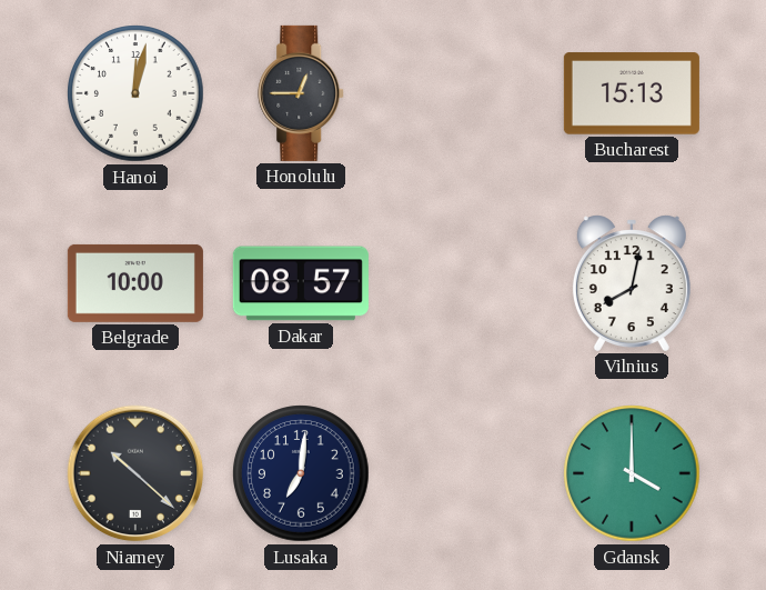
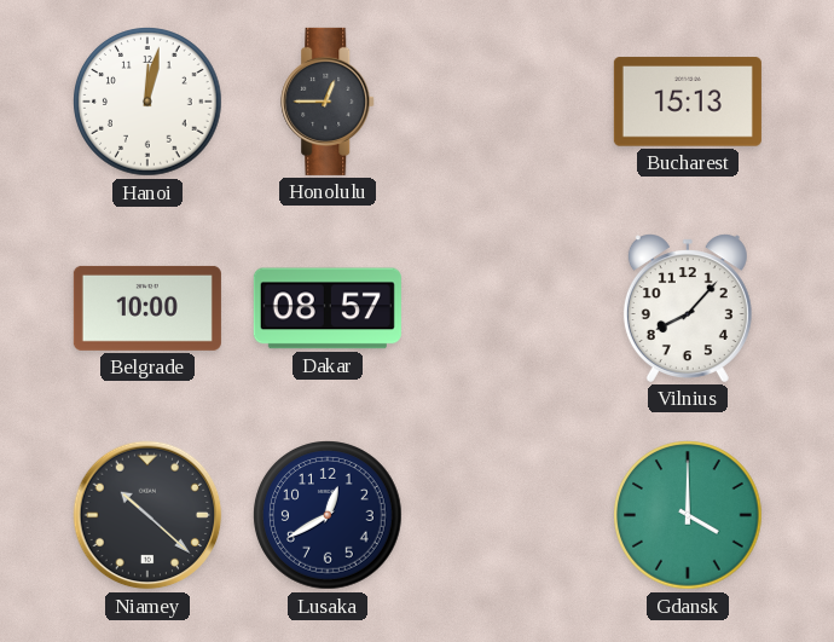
Vilnius: 8:02 -> 8:07
Lusaka: 7:01 -> 12:40
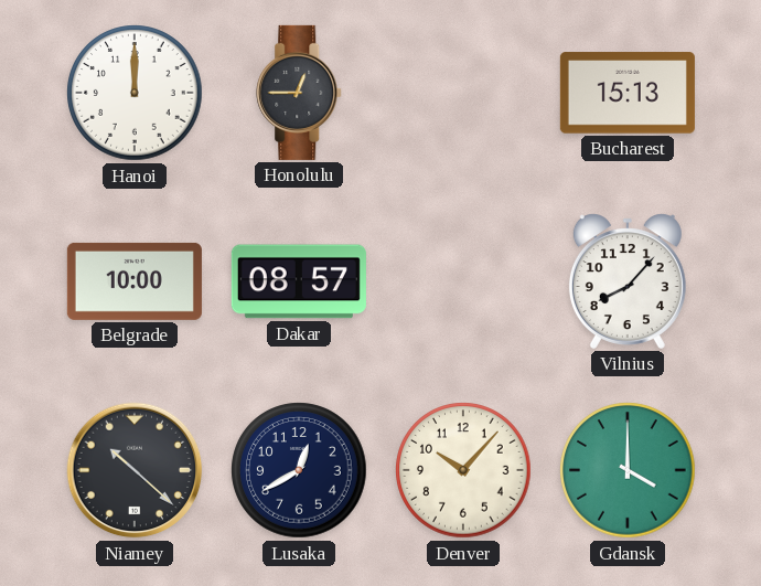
Hanoi: 12:02 -> 12:00
Denver: none -> 10:07
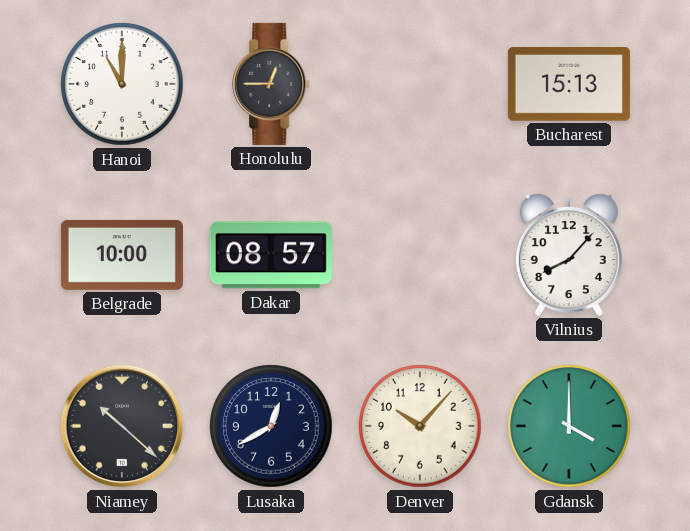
Hanoi: 12:00 -> 11:00
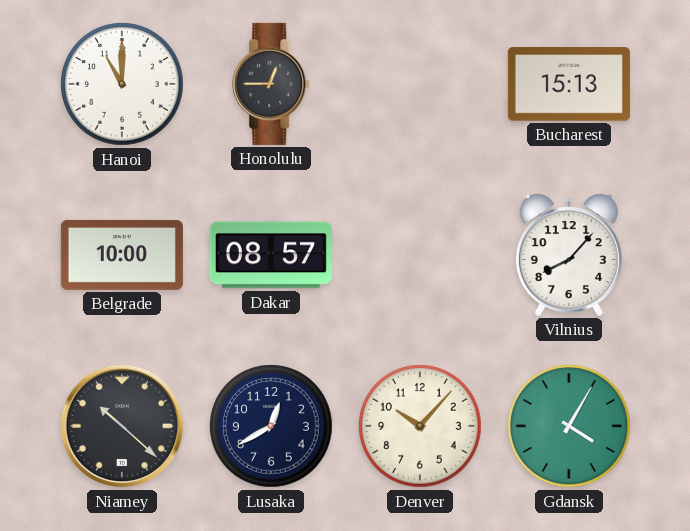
Gdansk: 4:00 -> 4:05
